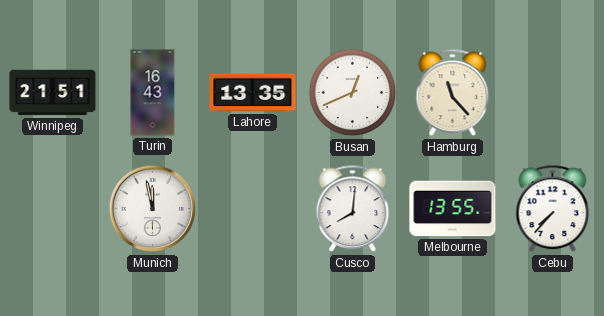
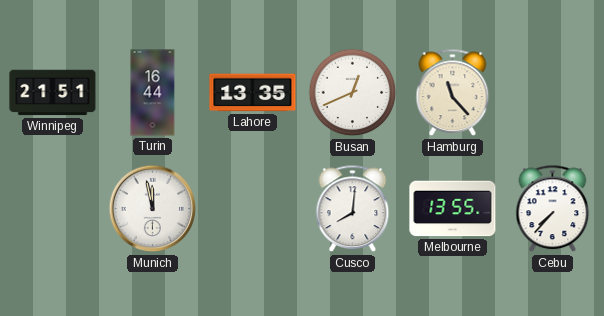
Turin: 16:43 -> 16:44
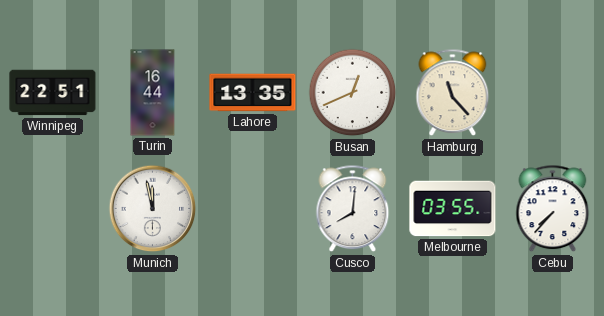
Winnipeg: 21:51 -> 22:51
Melbourne: 13:55 -> 03:55
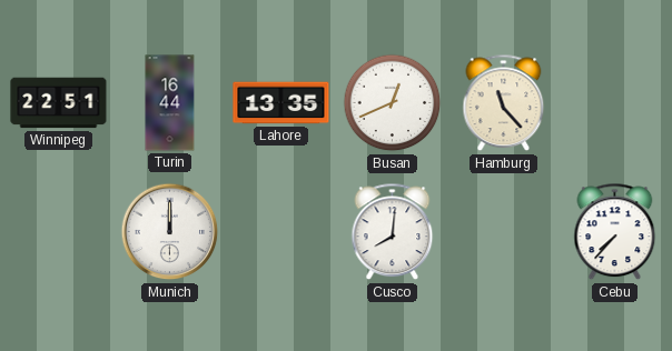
Munich: 11:58 -> 12:00
Melbourne: 03:55 -> none
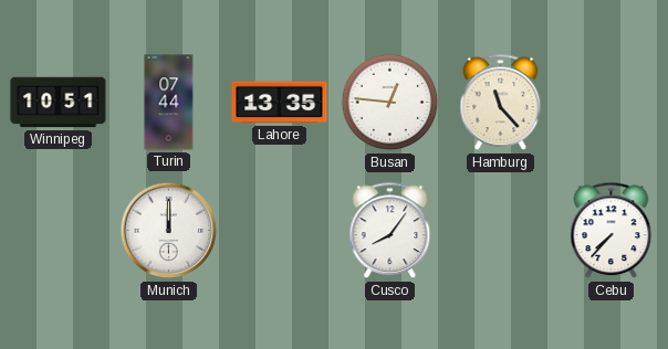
Winnipeg: 22:51 -> 10:51
Turin: 16:44 -> 07:44
Busan: 12:41 -> 12:46
Cusco: 8:01 -> 8:06
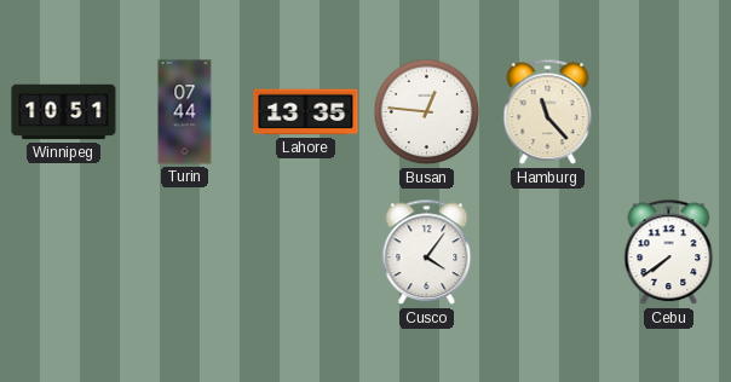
Munich: 12:00 -> none
Cusco: 8:06 -> 4:06
Cebu: 7:37 -> 7:39
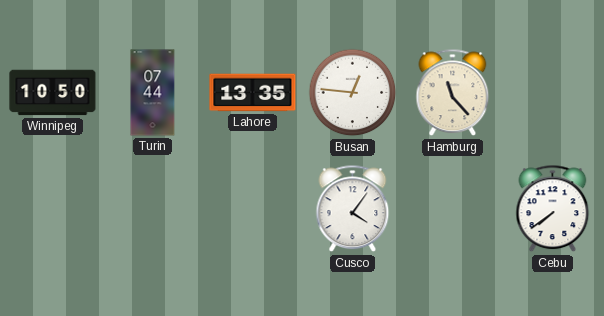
Winnipeg: 10:51 -> 10:50
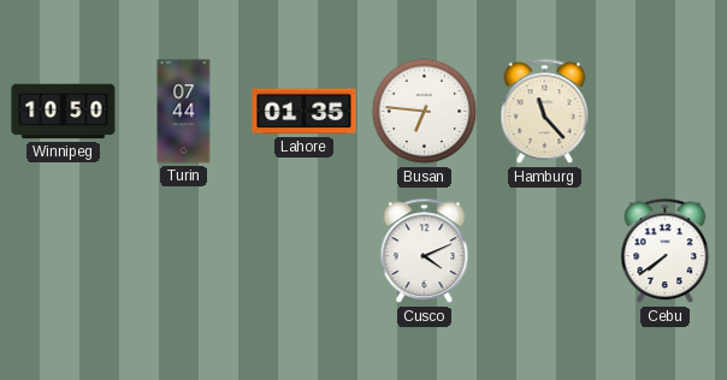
Lahore: 13:35 -> 01:35
Busan: 12:46 -> 6:46
Cusco: 4:06 -> 4:11
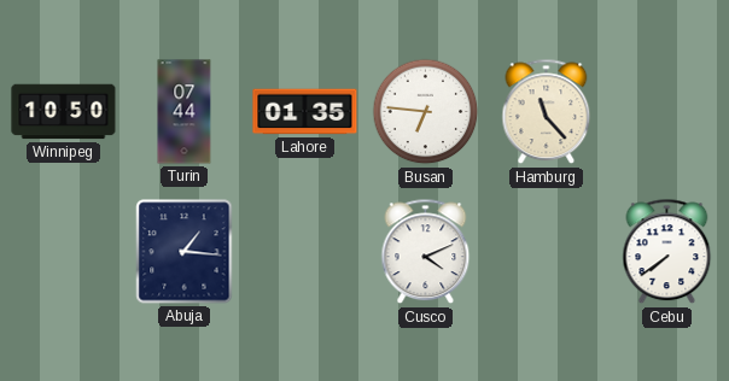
Abuja: none -> 1:16
